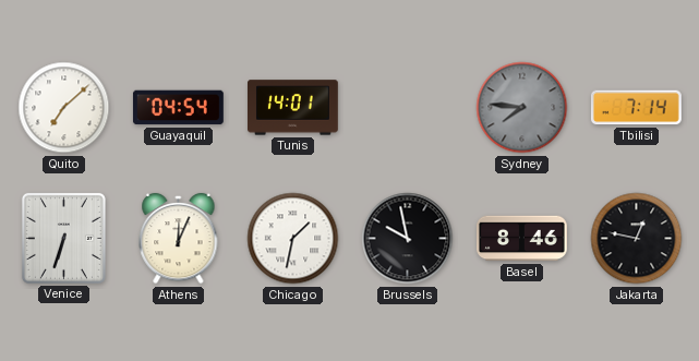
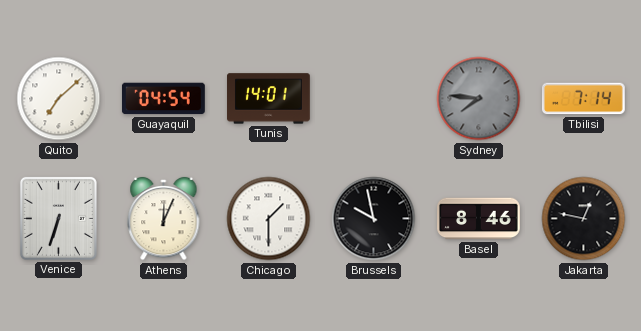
Chicago: 1:32 -> 1:30
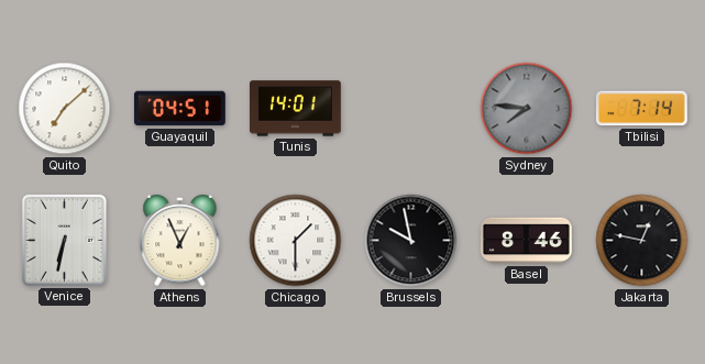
Guayaquil: 04:54 -> 04:51
Venice: 6:33 -> 6:32
Athens: 12:04 -> 12:56
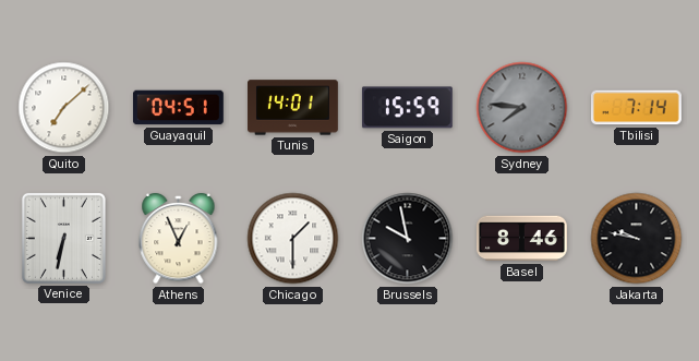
Saigon: none -> 15:59
Jakarta: 12:47 -> 9:47
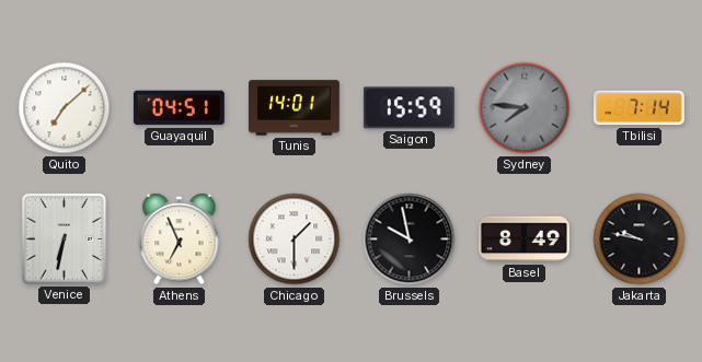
Athens: 12:56 -> 6:56
Basel: 8:46 -> 8:49
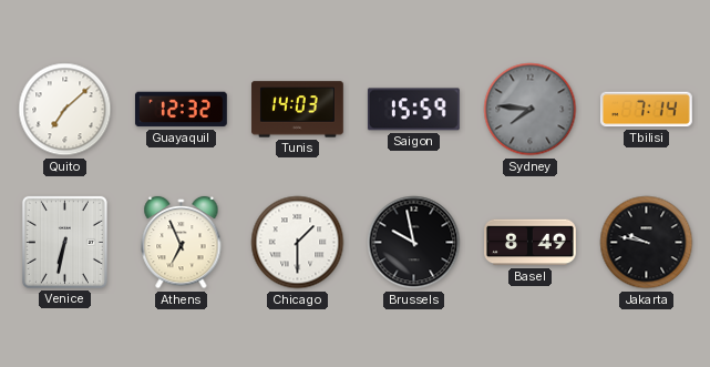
Guayaquil: 04:51 -> 12:32
Tunis: 14:01 -> 14:03
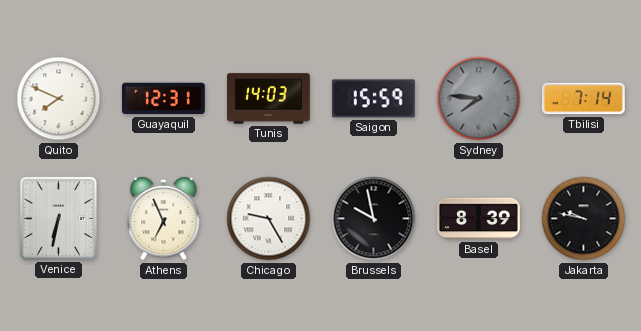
Quito: 7:08 -> 7:49
Guayaquil: 12:32 -> 12:31
Chicago: 1:30 -> 9:25
Basel: 8:49 -> 8:39
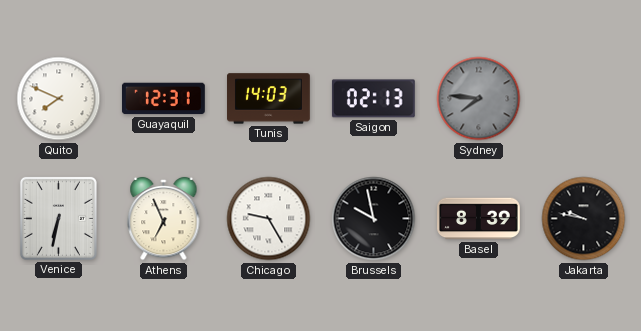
Saigon: 15:59 -> 02:13
Tbilisi: 7:14 -> none
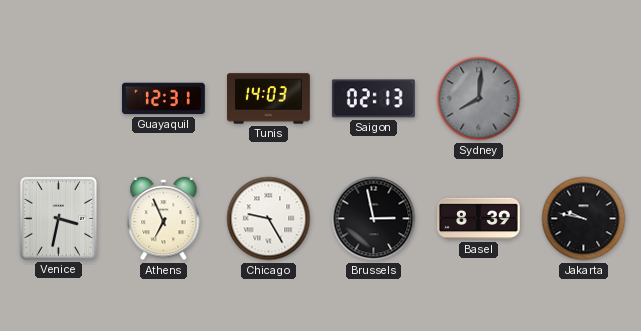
Quito: 7:49 -> none
Sydney: 7:46 -> 8:01
Venice: 6:32 -> 3:32
Brussels: 9:58 -> 2:58
